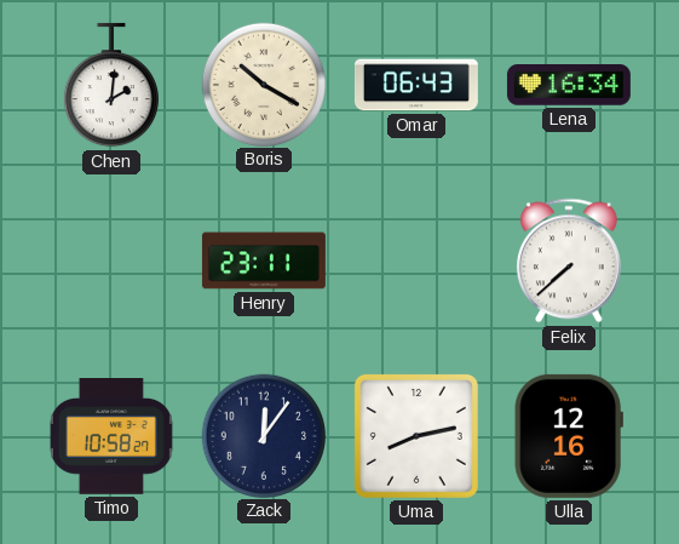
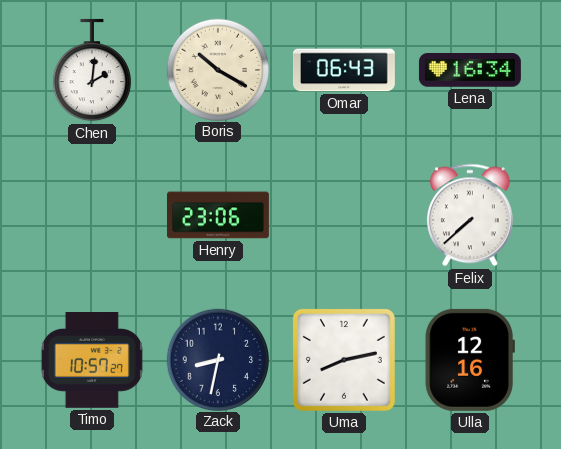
Henry: 23:11 -> 23:06
Timo: 10:58 -> 10:57
Zack: 12:06 -> 8:32
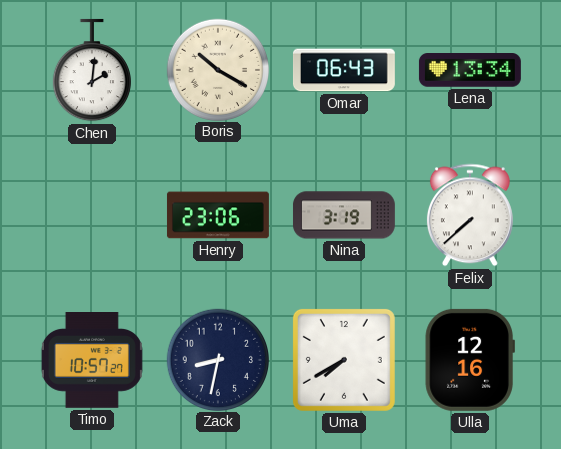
Lena: 16:34 -> 13:34
Nina: none -> 3:19
Uma: 8:13 -> 7:40
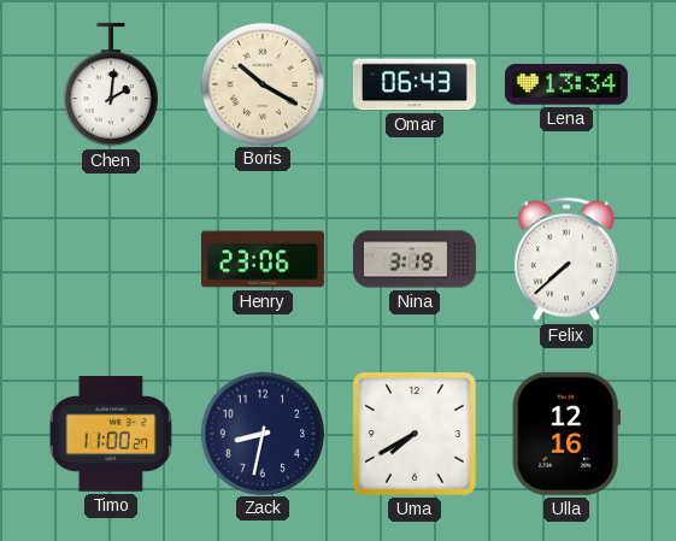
Timo: 10:57 -> 11:00
